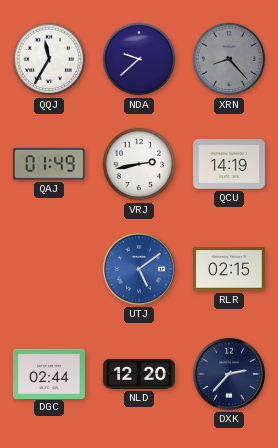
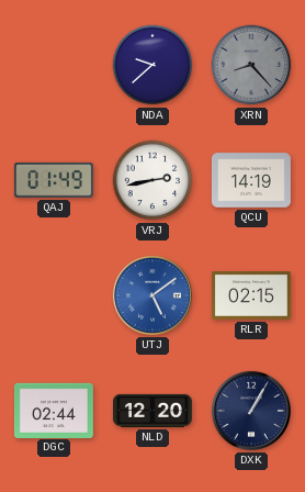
QQJ: 11:35 -> none
DXK: 2:37 -> 1:05
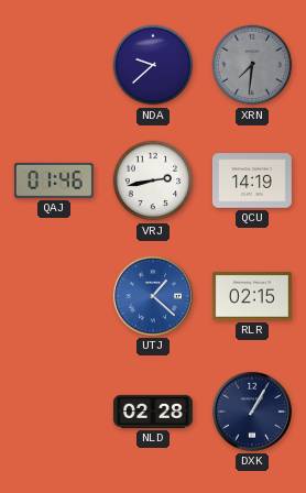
XRN: 8:23 -> 7:31
QAJ: 01:49 -> 01:46
UTJ: 5:09 -> 1:22
DGC: 02:44 -> none
NLD: 12:20 -> 02:28
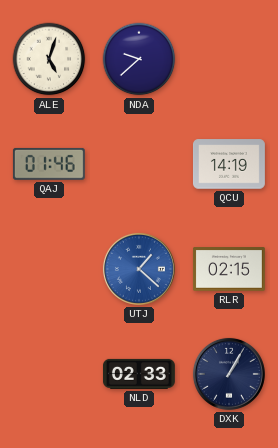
ALE: none -> 5:03
XRN: 7:31 -> none
VRJ: 2:43 -> none
NLD: 02:28 -> 02:33
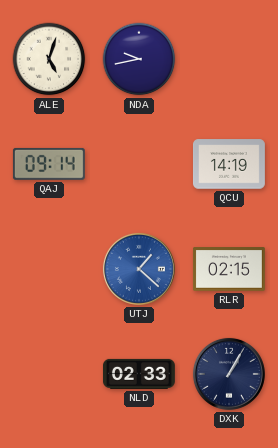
NDA: 9:38 -> 9:43
QAJ: 01:46 -> 09:14
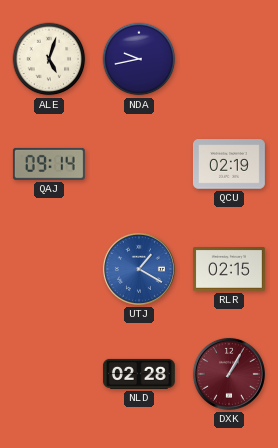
QCU: 14:19 -> 02:19
UTJ: 1:22 -> 1:20
NLD: 02:33 -> 02:28
DXK dial: navy -> burgundy
